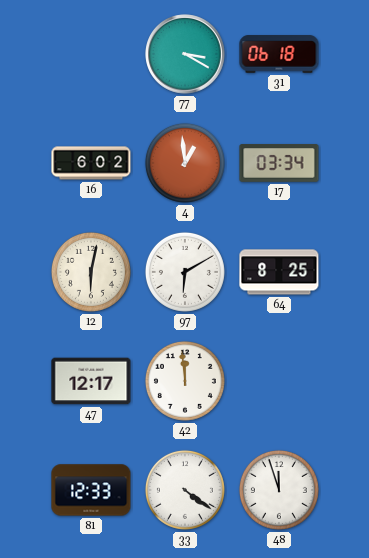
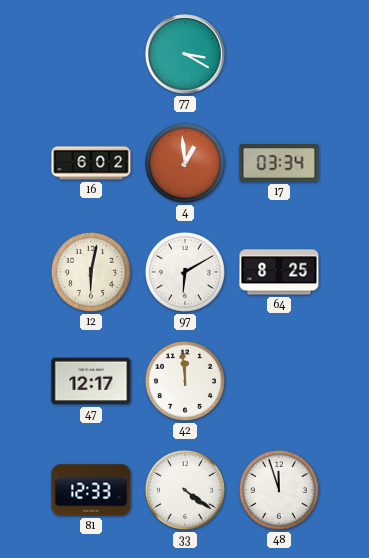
31: 06:18 -> none
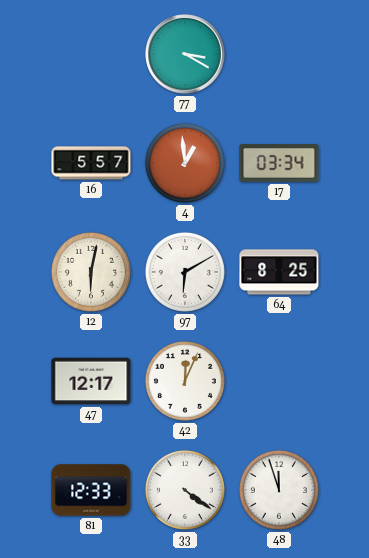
16: 6:02 -> 5:57
42: 11:59 -> 12:04
